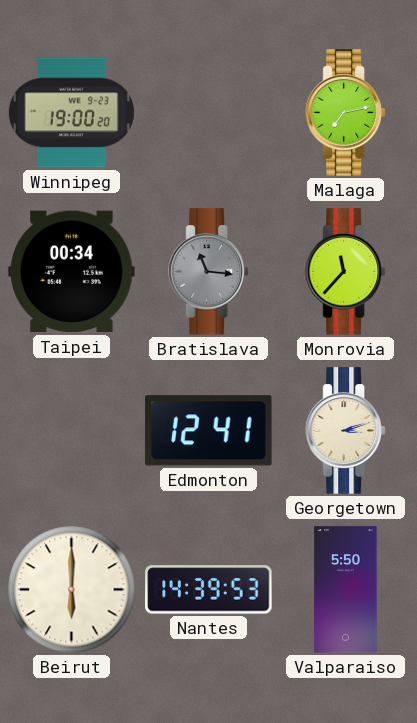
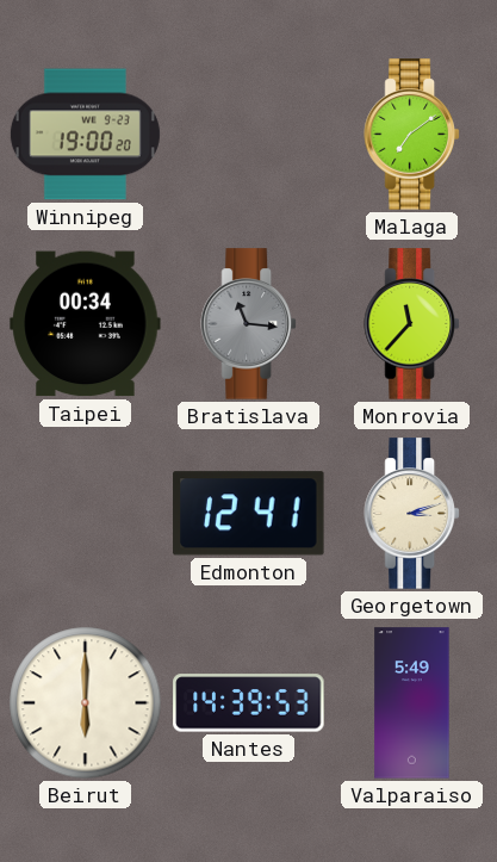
Malaga: 7:13 -> 7:09
Valparaiso: 5:50 -> 5:49
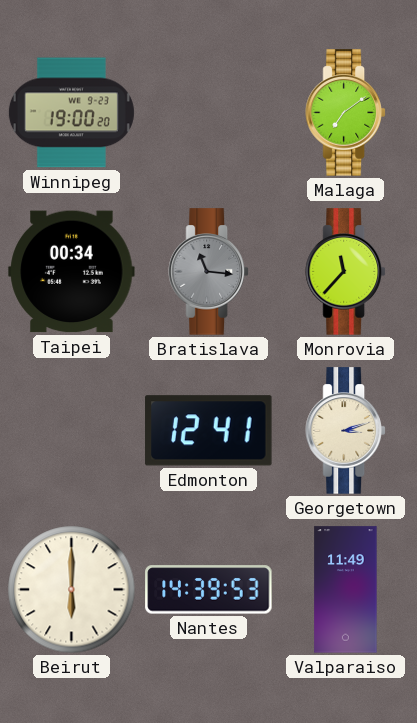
Valparaiso: 5:49 -> 11:49
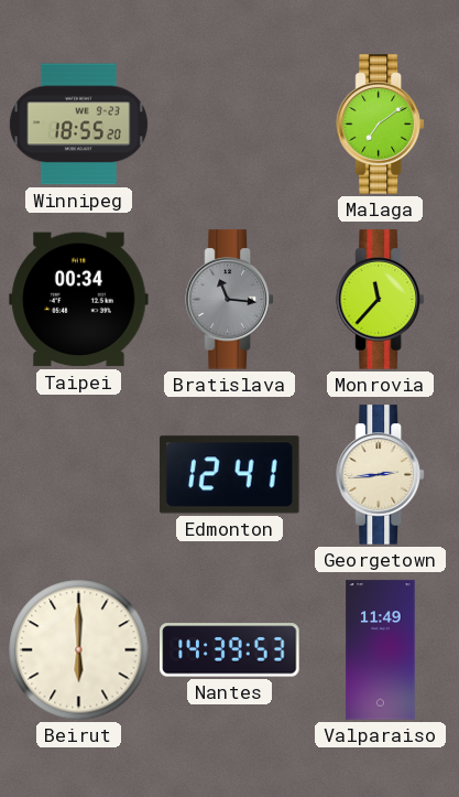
Winnipeg: 19:00 -> 18:55
Georgetown: 3:12 -> 2:44
